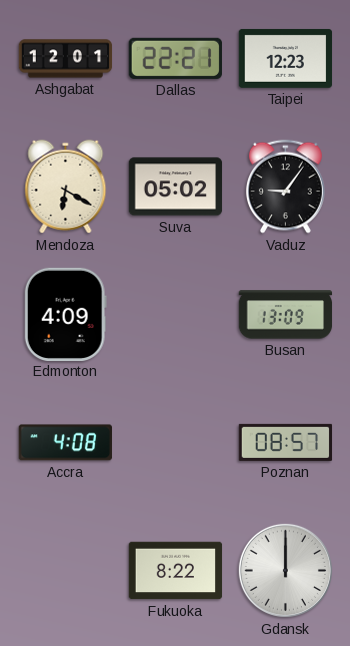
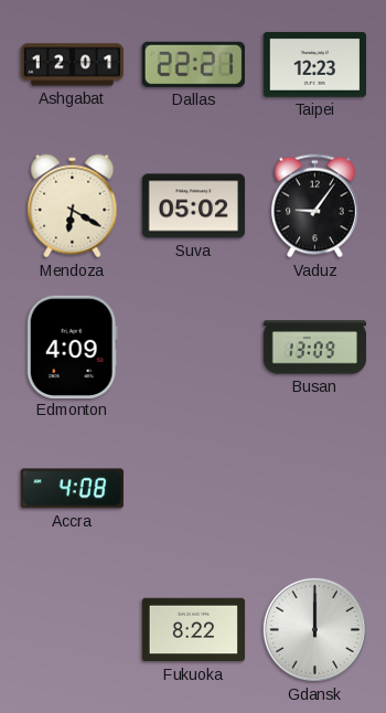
Poznan: 08:57 -> none
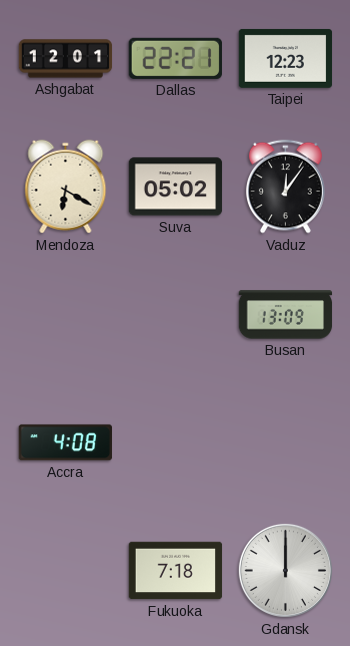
Vaduz: 9:06 -> 12:06
Edmonton: 4:09 -> none
Fukuoka: 8:22 -> 7:18
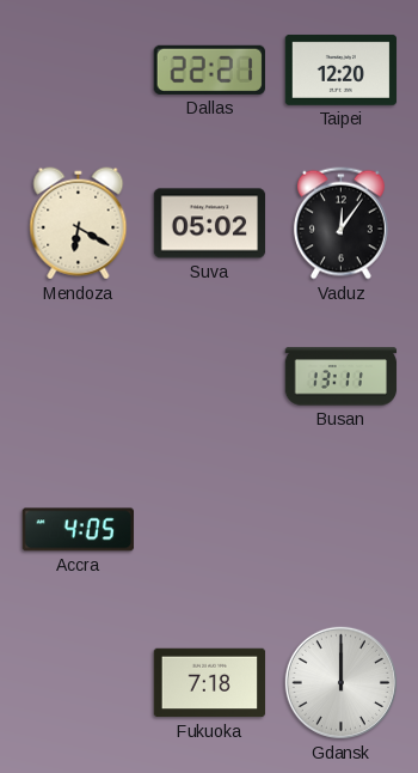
Ashgabat: 12:01 -> none
Taipei: 12:23 -> 12:20
Busan: 13:09 -> 13:11
Accra: 4:08 -> 4:05
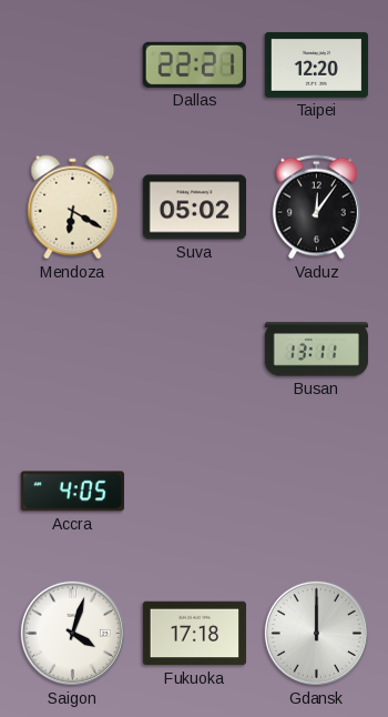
Saigon: none -> 4:03
Fukuoka: 7:18 -> 17:18
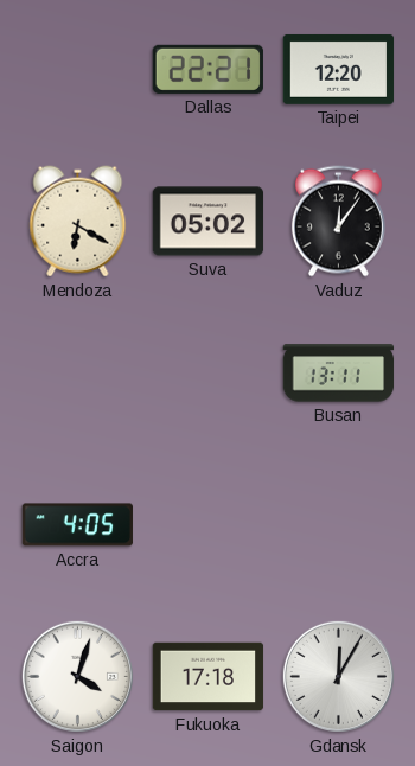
Gdansk: 12:00 -> 12:05
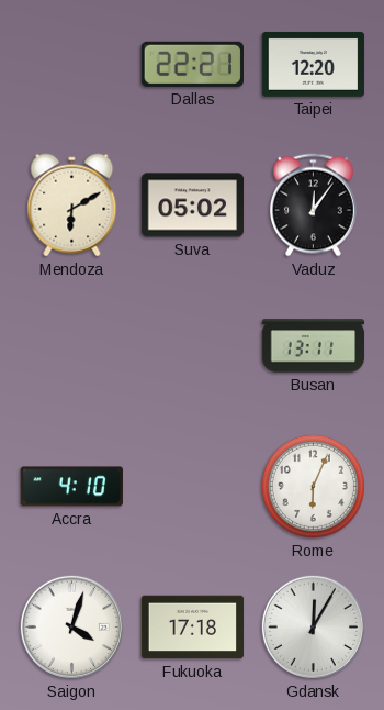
Mendoza: 6:20 -> 6:10
Accra: 4:05 -> 4:10
Rome: none -> 6:04
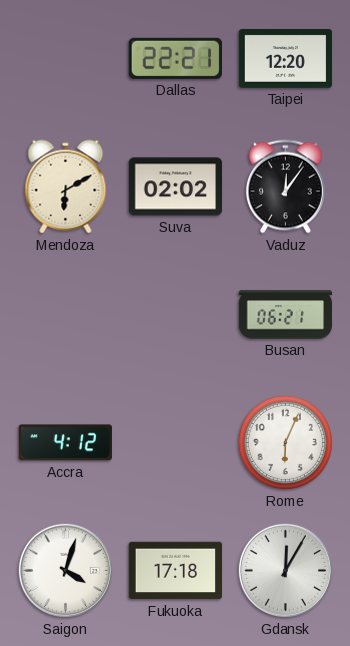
Suva: 05:02 -> 02:02
Busan: 13:11 -> 06:21
Accra: 4:10 -> 4:12
